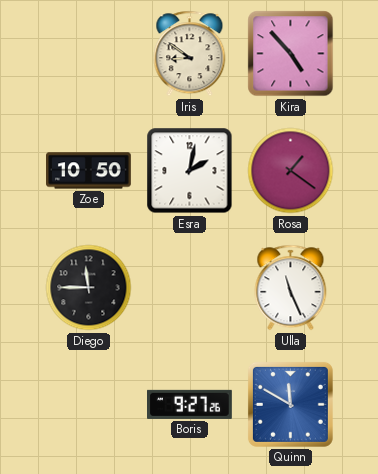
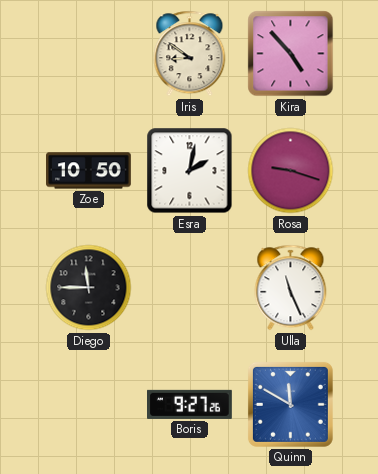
Rosa: 1:21 -> 9:18
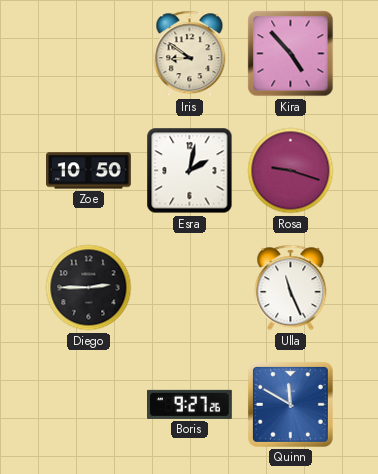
Diego: 11:45 -> 2:45
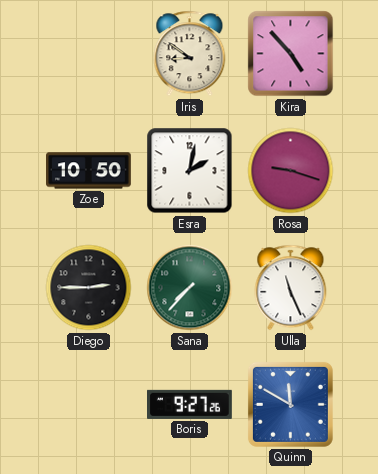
Sana: none -> 7:37
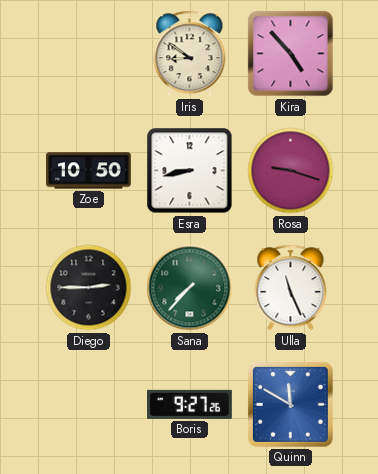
Esra: 2:02 -> 8:43
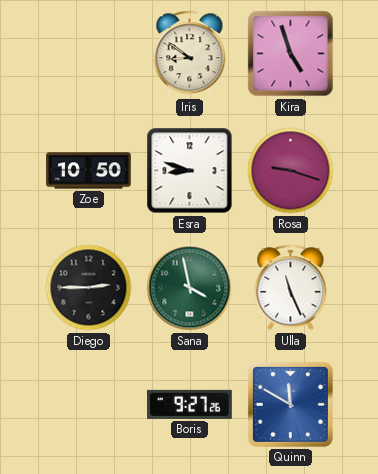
Kira: 4:53 -> 4:57
Esra: 8:43 -> 8:48
Sana: 7:37 -> 3:58
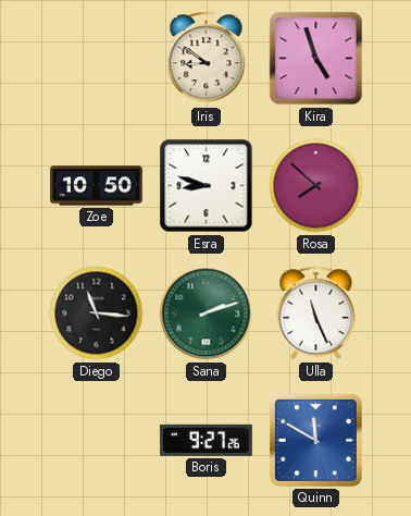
Rosa: 9:18 -> 7:52
Diego: 2:45 -> 11:16
Sana: 3:58 -> 2:12
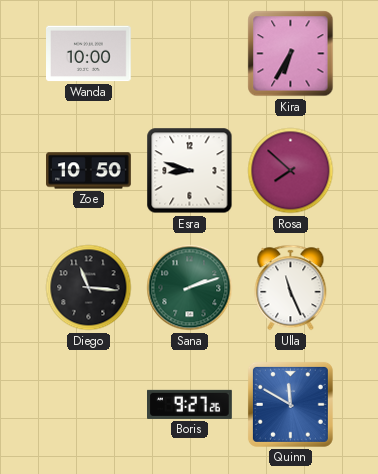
Wanda: none -> 10:00
Iris: 8:51 -> none
Kira: 4:57 -> 6:35
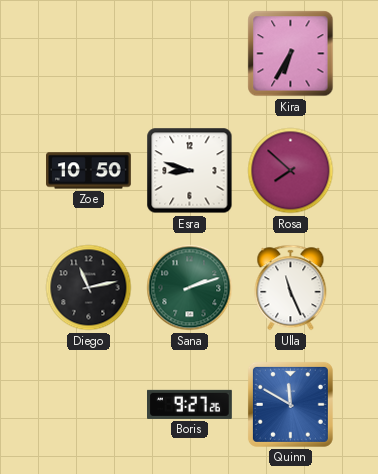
Wanda: 10:00 -> none
Diego: 11:16 -> 11:13
